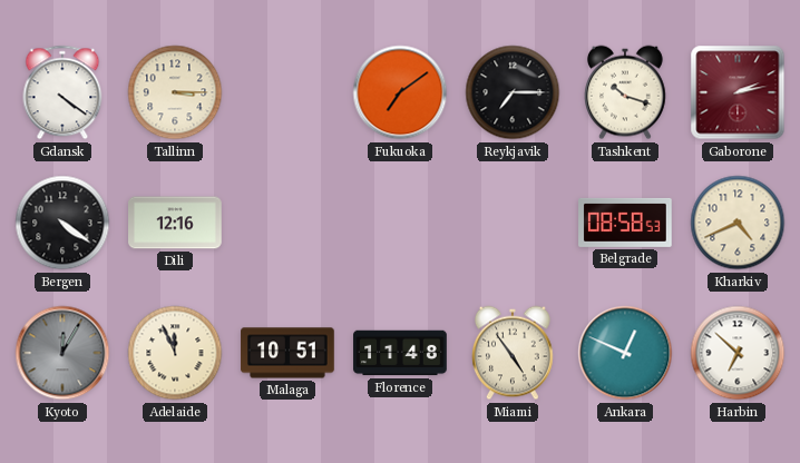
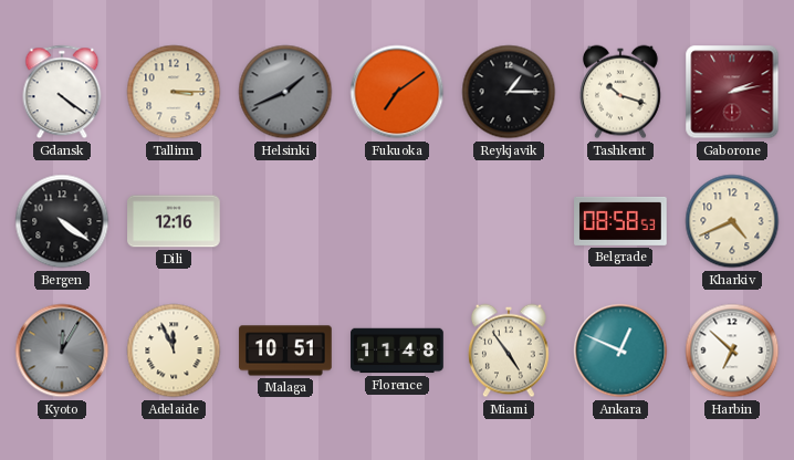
Helsinki: none -> 1:41
Reykjavik: 7:15 -> 1:15
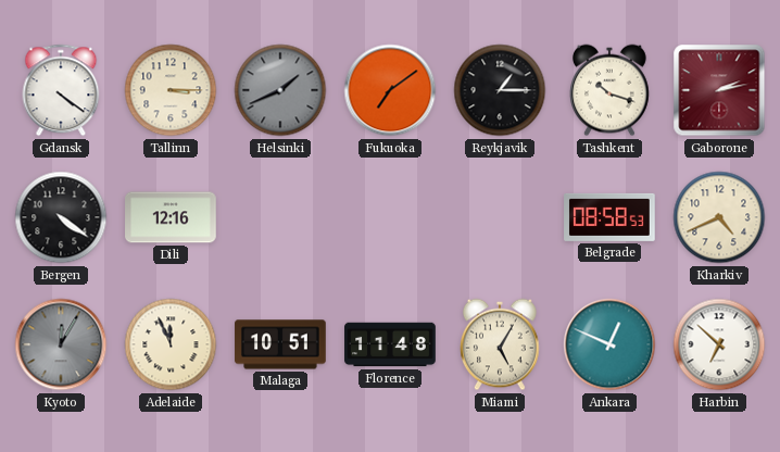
Miami: 4:54 -> 5:05
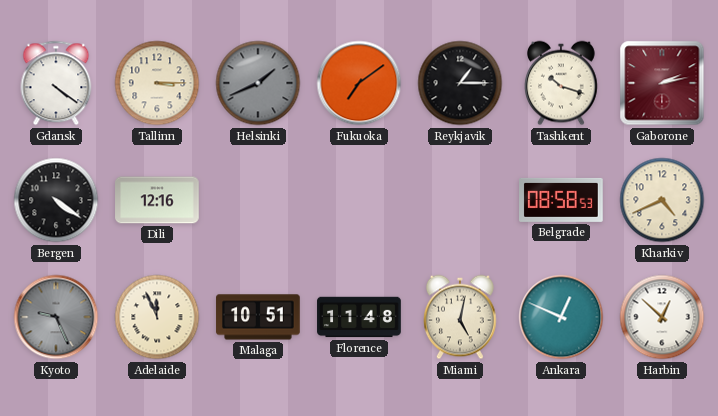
Kyoto: 12:05 -> 9:26
Miami: 5:05 -> 5:02
Harbin: 6:52 -> 12:52
